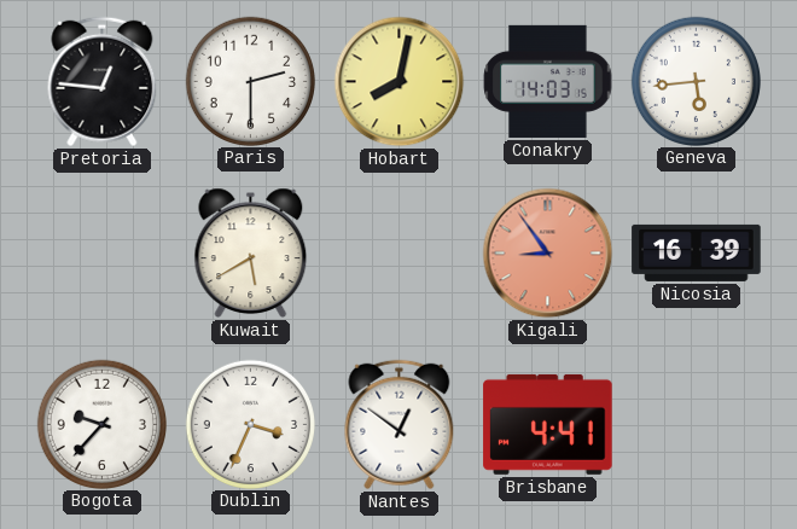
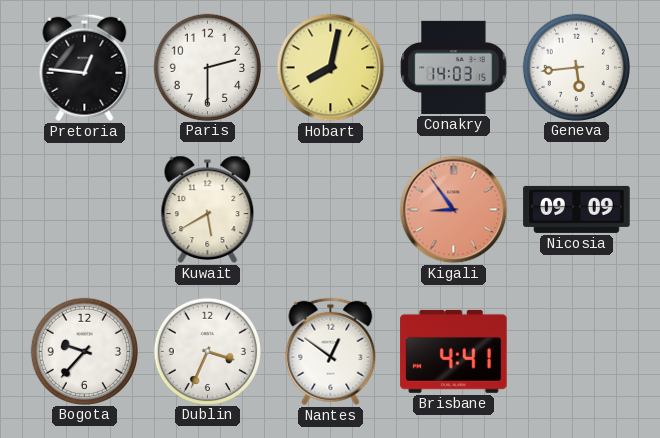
Nicosia: 16:39 -> 09:09
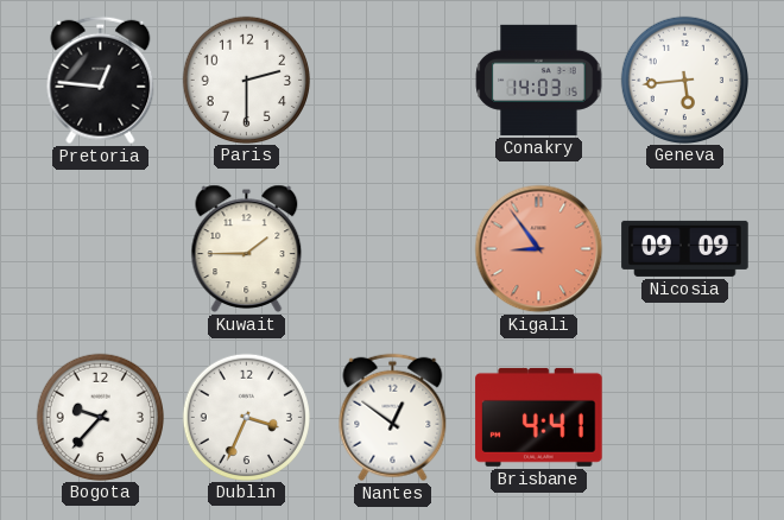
Hobart: 8:02 -> none
Kuwait: 5:40 -> 1:45
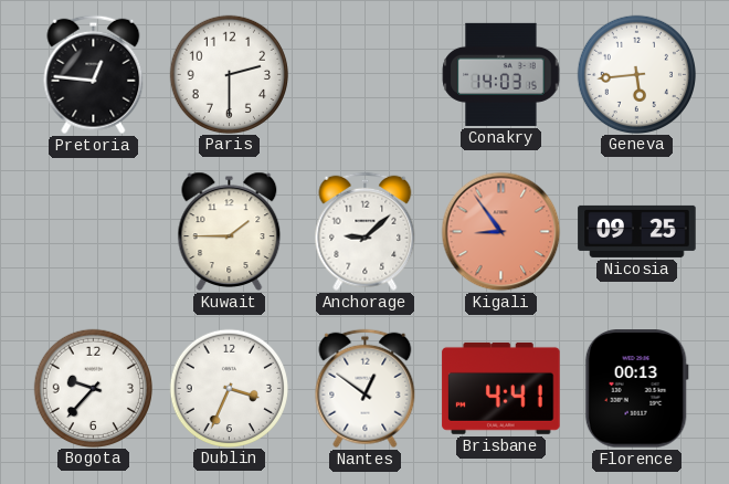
Anchorage: none -> 9:08
Nicosia: 09:09 -> 09:25
Florence: none -> 00:13
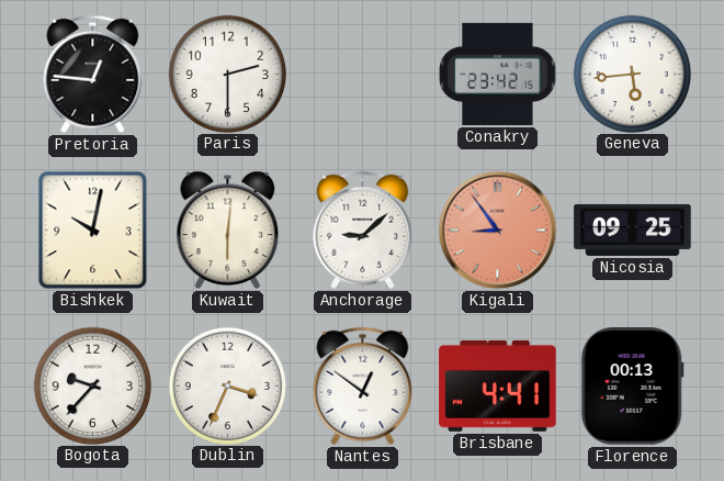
Conakry: 14:03 -> 23:42
Bishkek: none -> 10:02
Kuwait: 1:45 -> 6:01
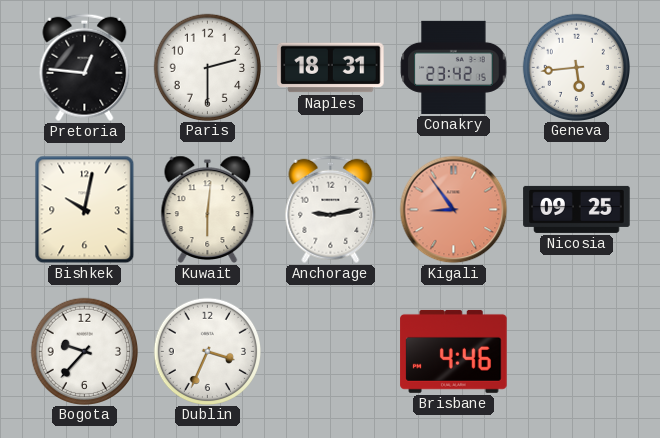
Naples: none -> 18:31
Anchorage: 9:08 -> 9:13
Nantes: 12:51 -> none
Brisbane: 4:41 -> 4:46
Florence: 00:13 -> none
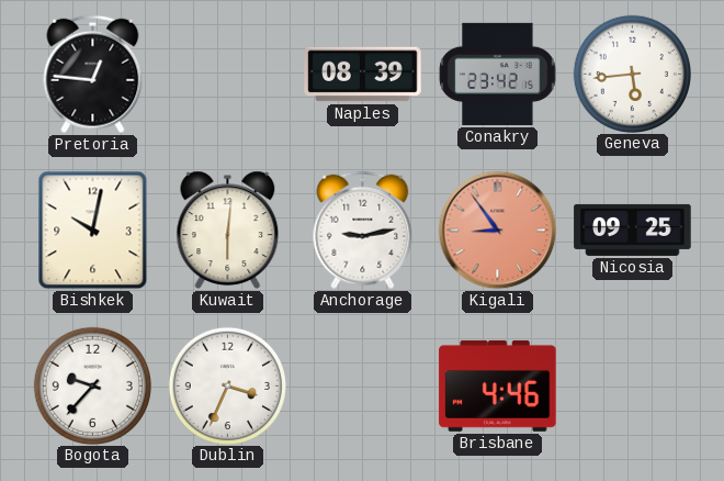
Paris: 2:30 -> none
Naples: 18:31 -> 08:39
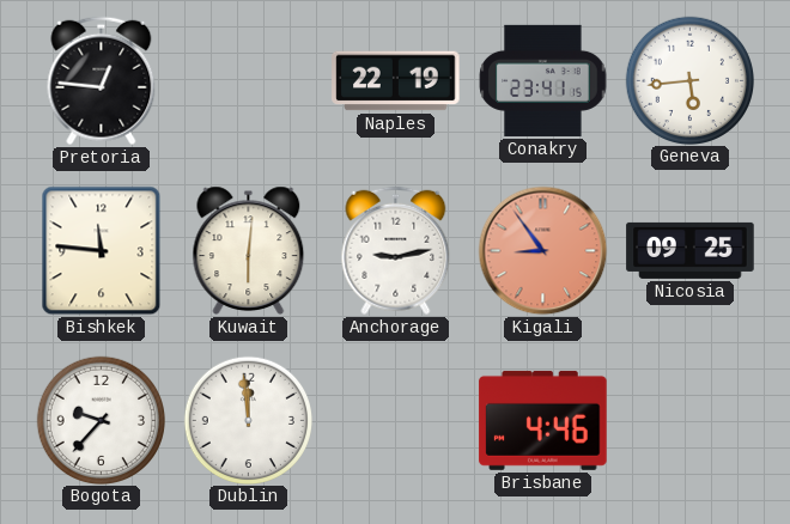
Naples: 08:39 -> 22:19
Conakry: 23:42 -> 23:41
Bishkek: 10:02 -> 11:46
Dublin: 3:34 -> 11:59
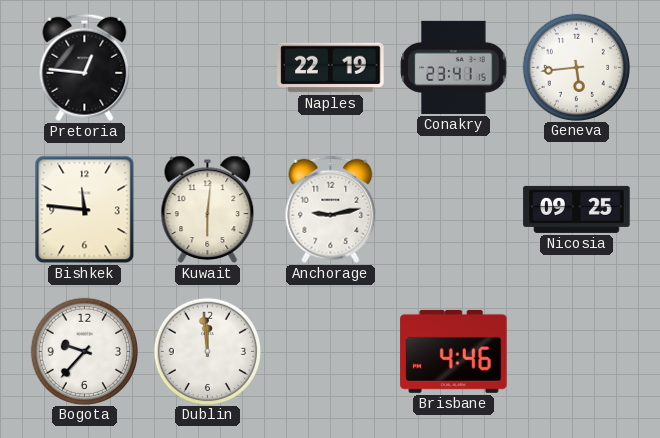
Kigali: 8:54 -> none
